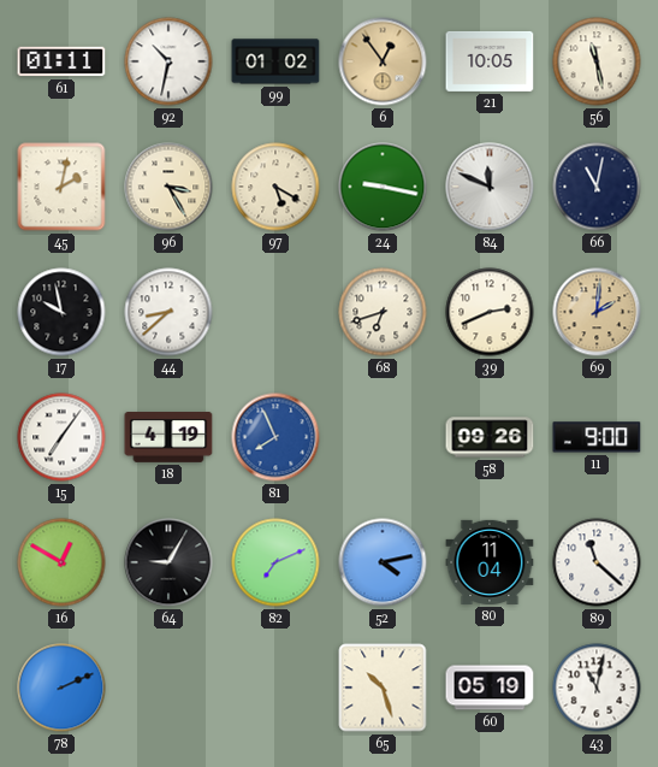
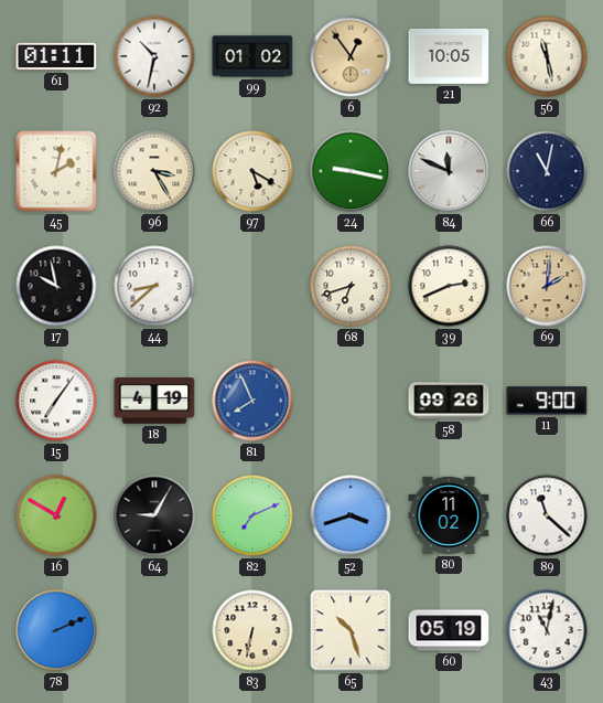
52: 4:13 -> 3:42
80: 11:04 -> 11:02
83: none -> 6:32
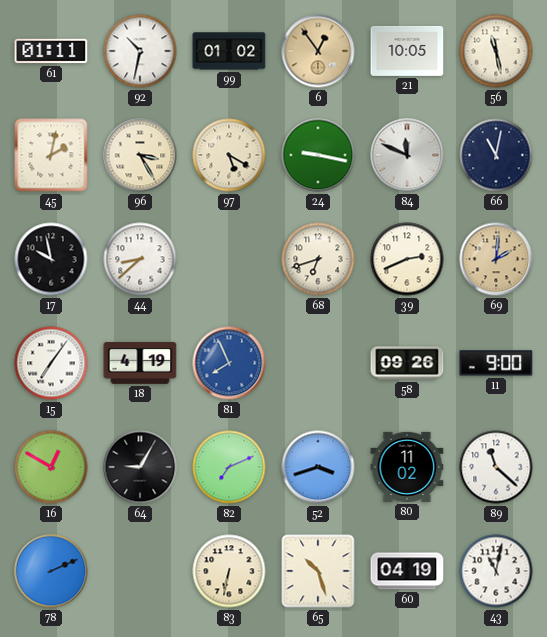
60: 05:19 -> 04:19
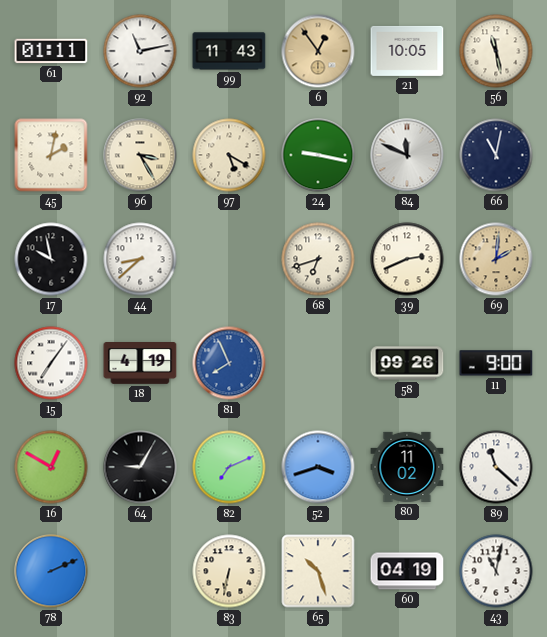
92: 10:32 -> 11:13
99: 01:02 -> 11:43
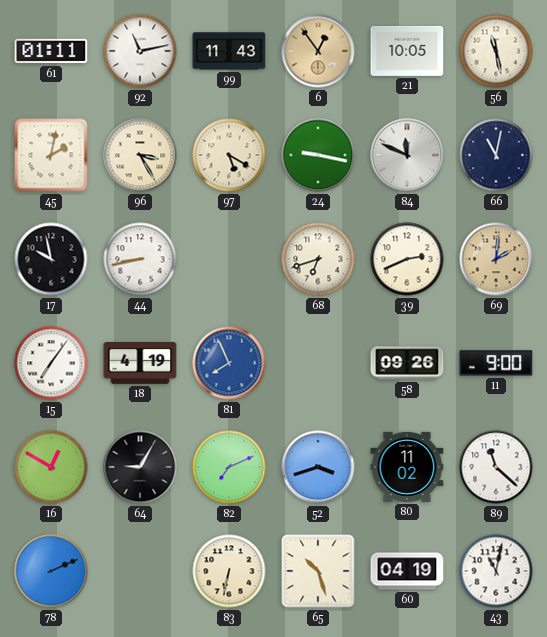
44: 8:38 -> 8:43
